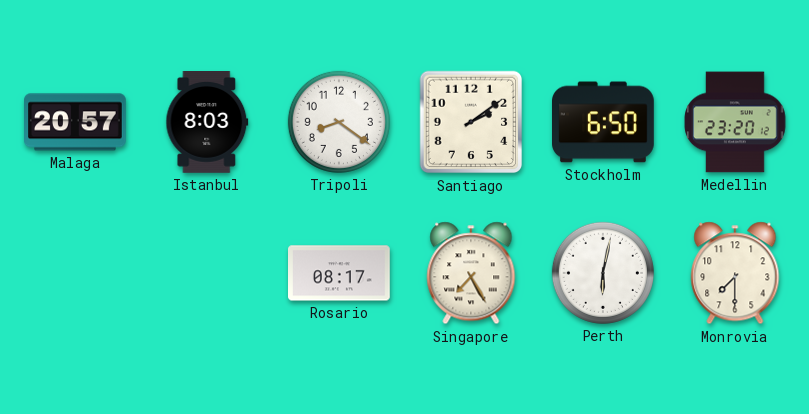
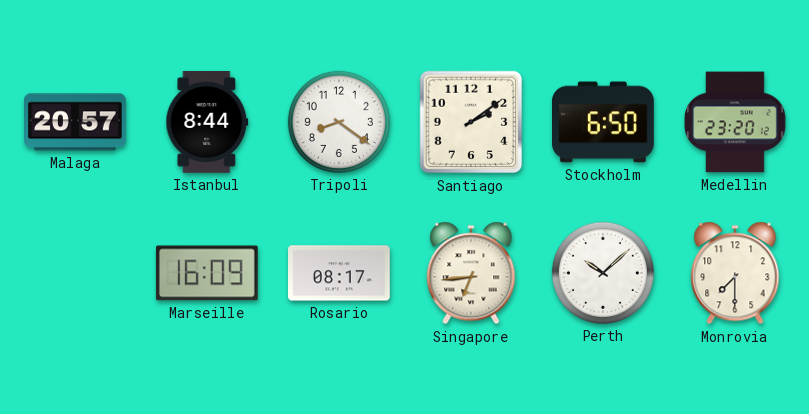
Istanbul: 8:03 -> 8:44
Marseille: none -> 16:09
Singapore: 7:25 -> 6:44
Perth: 6:02 -> 10:08
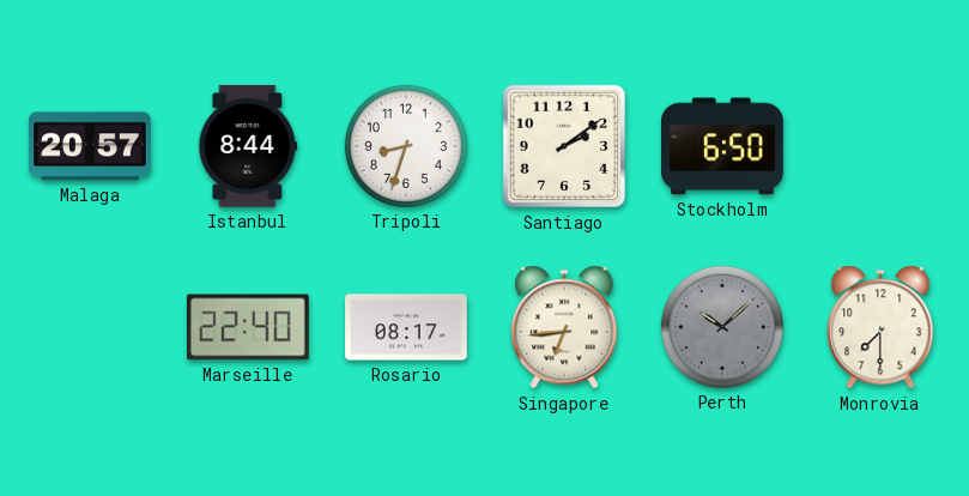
Tripoli: 8:21 -> 8:33
Medellin: 23:20 -> none
Marseille: 16:09 -> 22:40
Perth dial: white -> grey
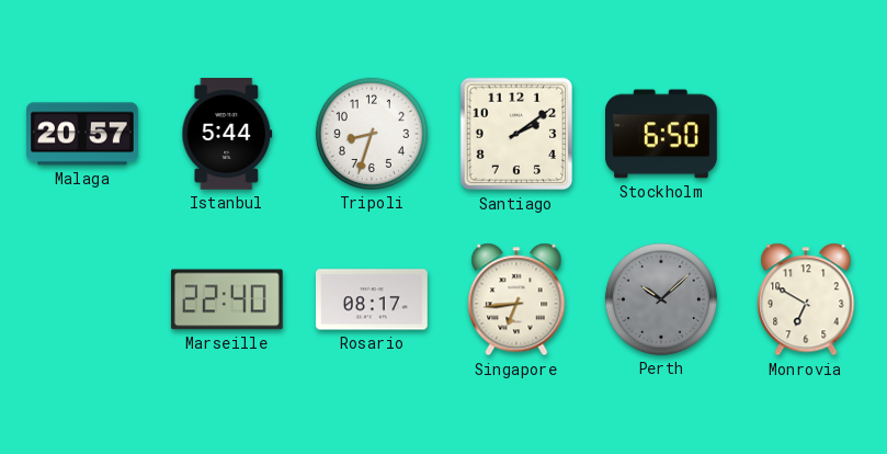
Istanbul: 8:44 -> 5:44
Monrovia: 7:30 -> 6:50
